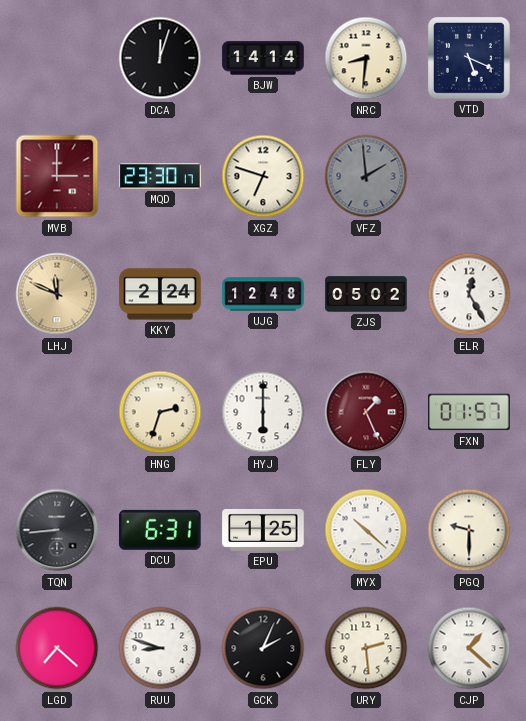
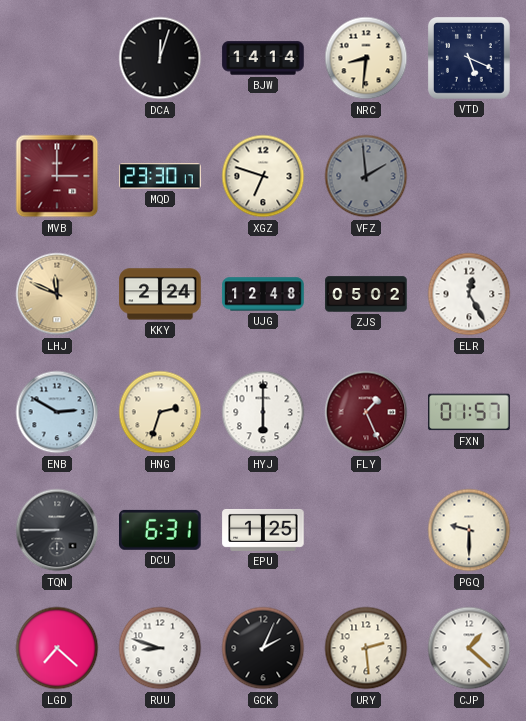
ENB: none -> 2:50
TQN: 8:44 -> 8:45
MYX: 10:22 -> none
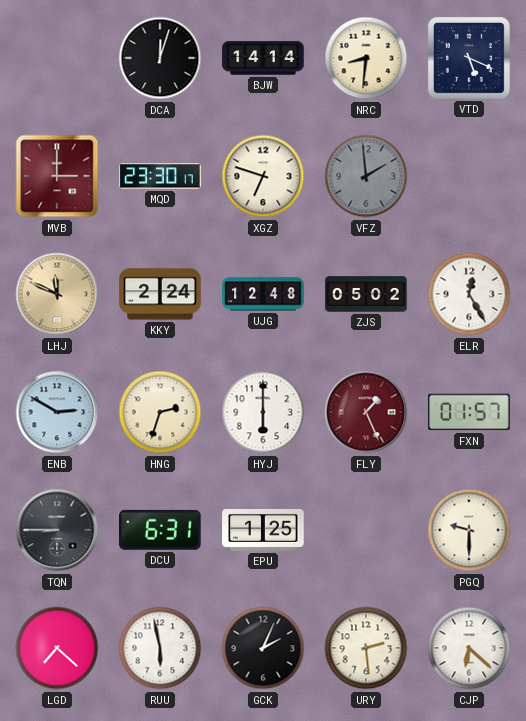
RUU: 8:48 -> 5:58
CJP: 1:22 -> 6:22
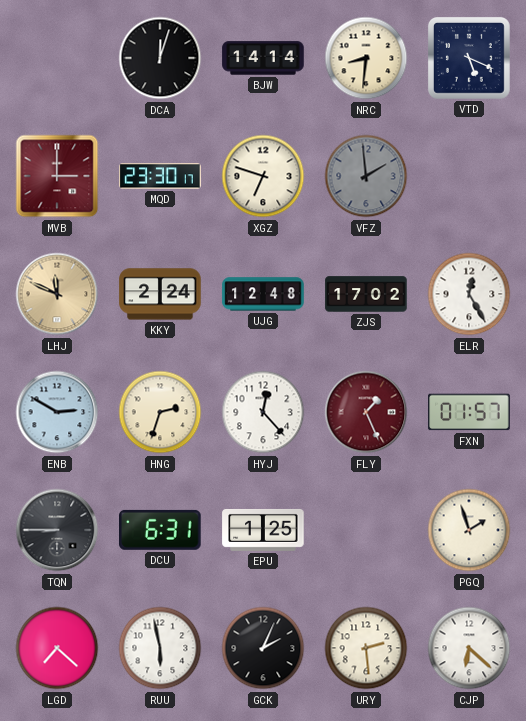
ZJS: 05:02 -> 17:02
HYJ: 6:00 -> 12:23
PGQ: 9:30 -> 1:57
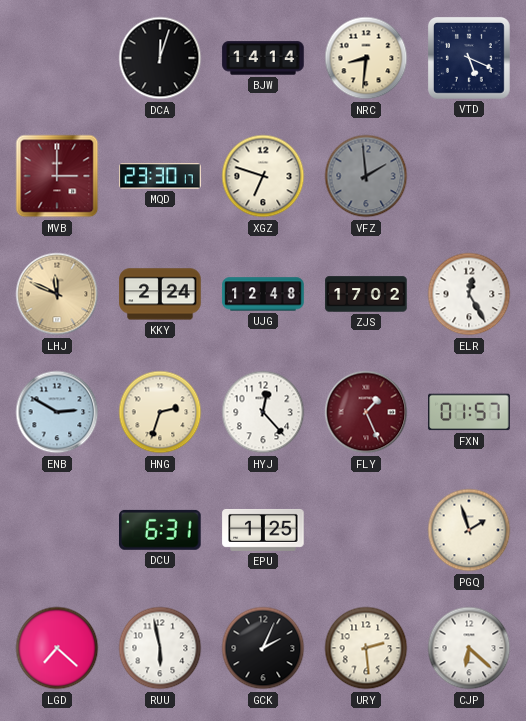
TQN: 8:45 -> none
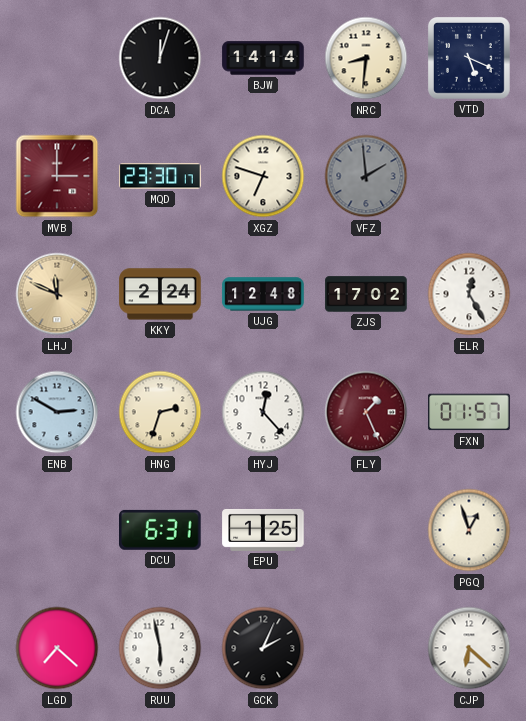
PGQ: 1:57 -> 12:57
URY: 2:29 -> none
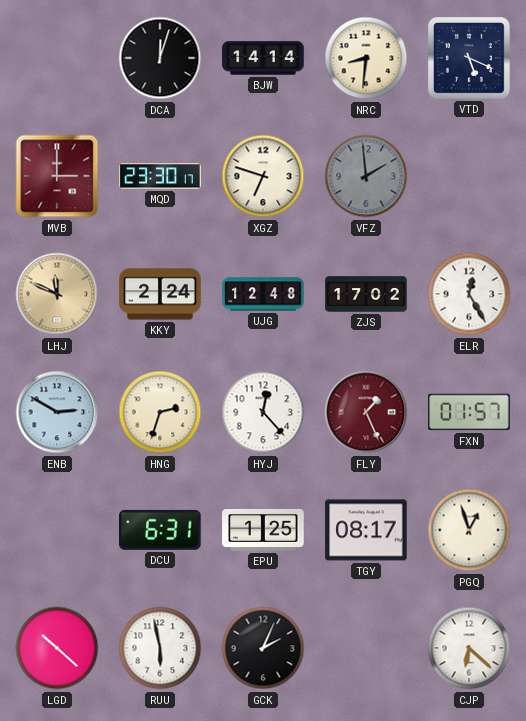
TGY: none -> 08:17
LGD: 7:22 -> 10:22
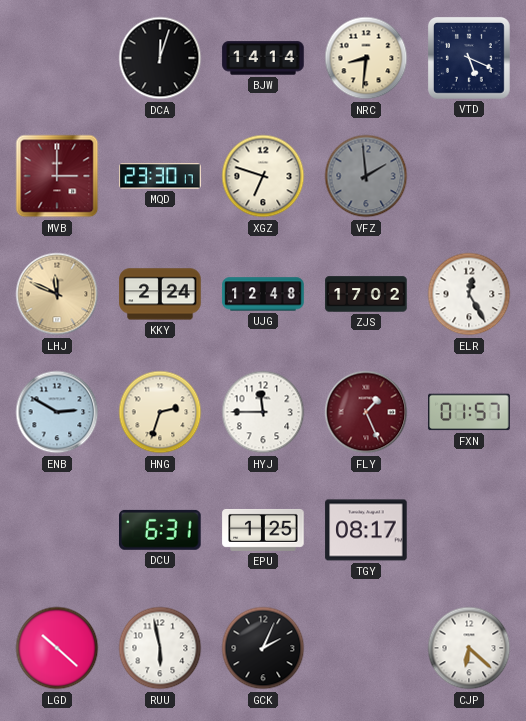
HYJ: 12:23 -> 11:45
PGQ: 12:57 -> none
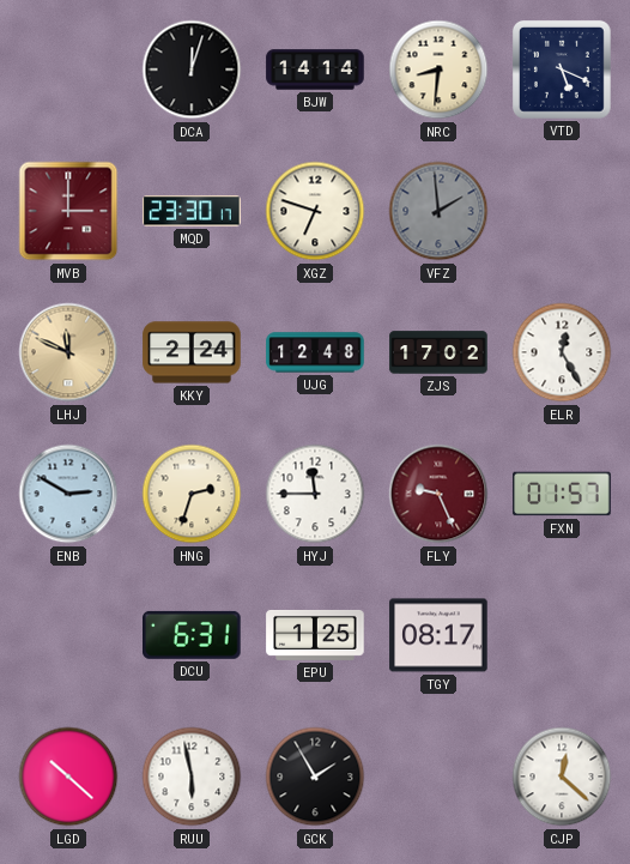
FLY: 1:26 -> 9:26
GCK: 2:04 -> 1:55
CJP: 6:22 -> 12:22
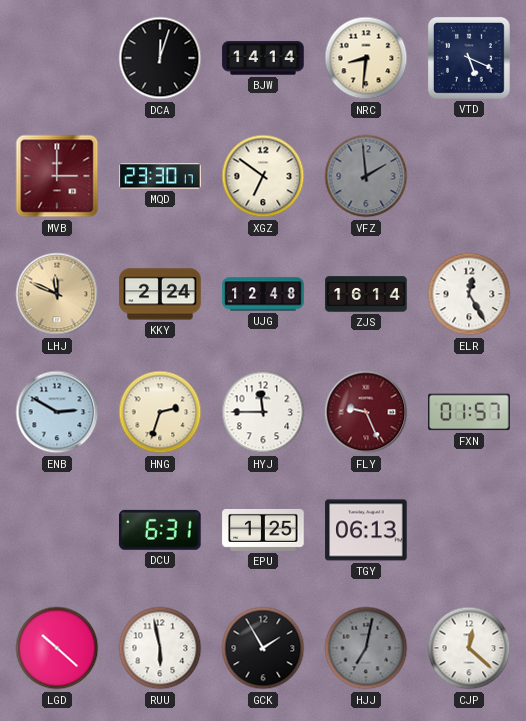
XGZ: 6:48 -> 6:51
ZJS: 17:02 -> 16:14
TGY: 08:17 -> 06:13
HJJ: none -> 7:02
